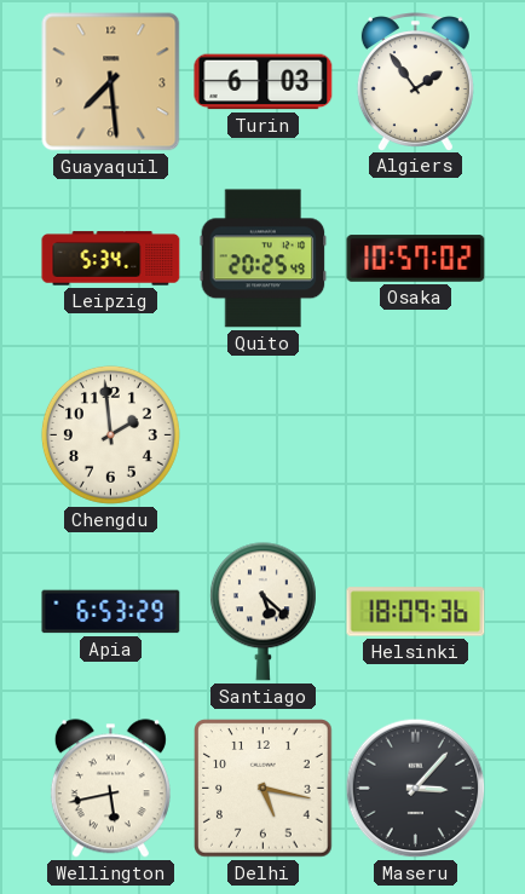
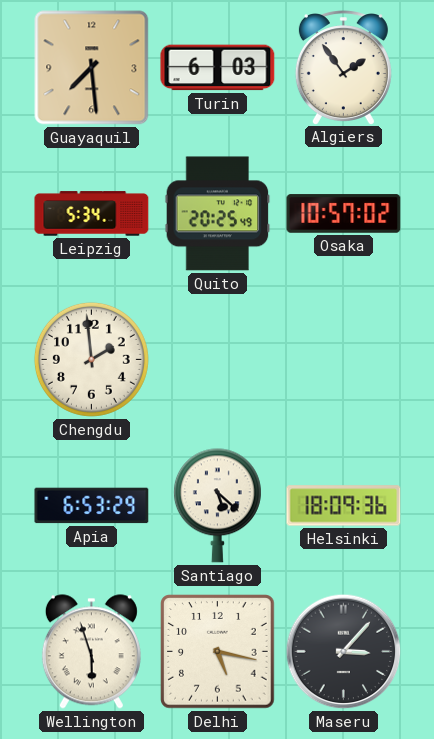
Wellington: 5:43 -> 5:57
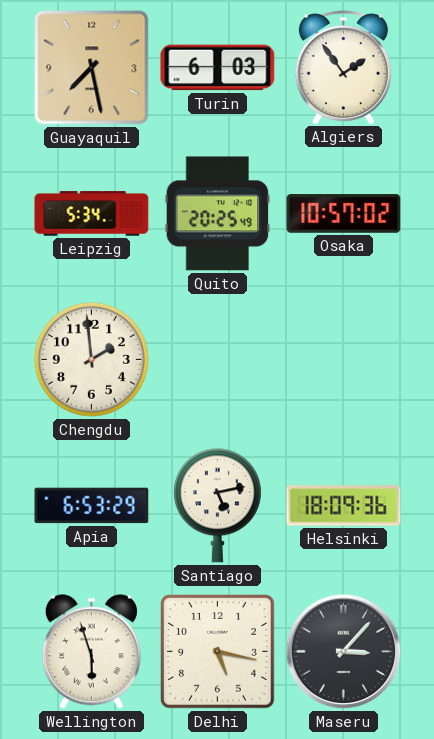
Guayaquil: 7:29 -> 7:28
Santiago: 5:22 -> 5:13
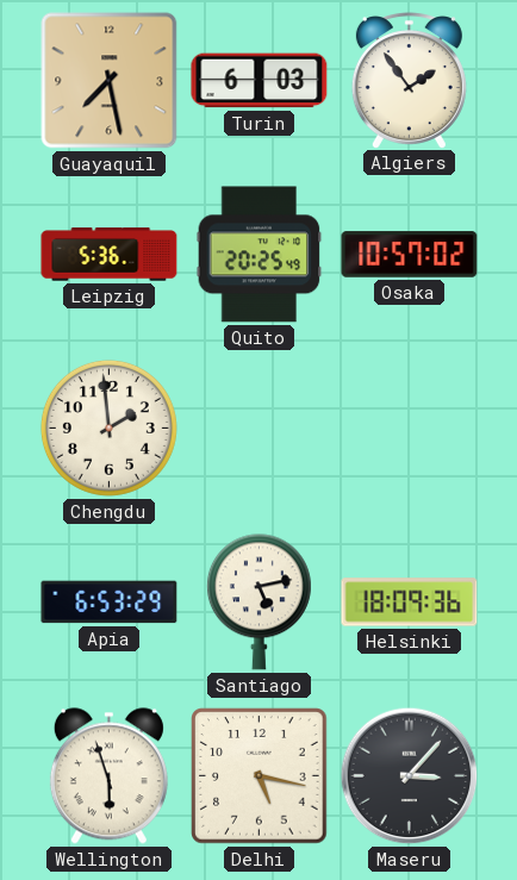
Leipzig: 5:34 -> 5:36
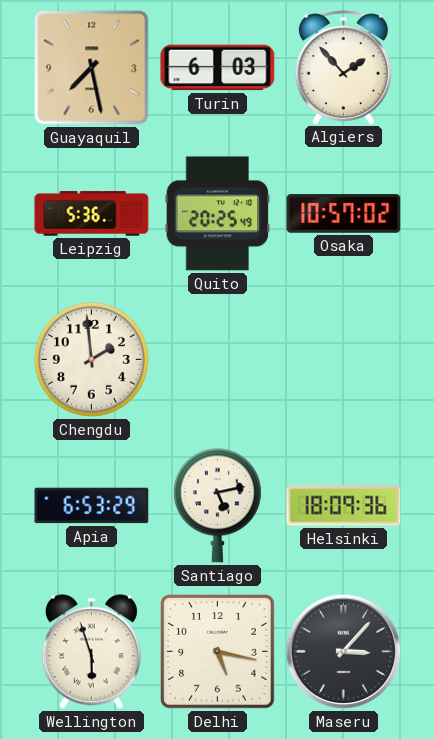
Algiers: 1:54 -> 1:53
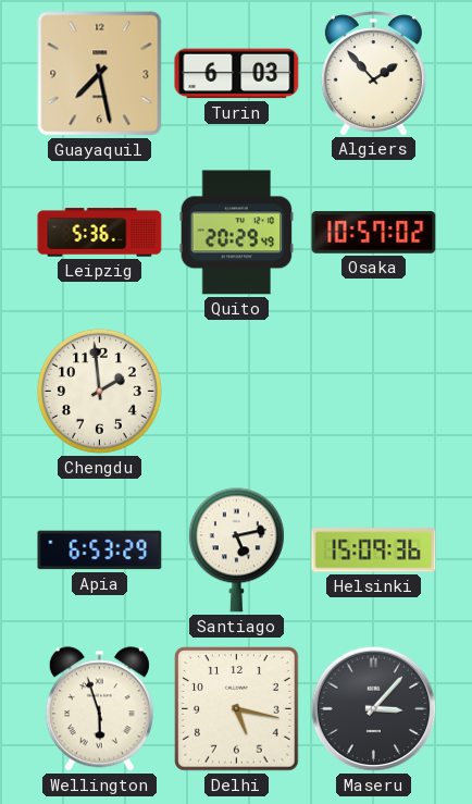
Quito: 20:25 -> 20:29
Helsinki: 18:09 -> 15:09
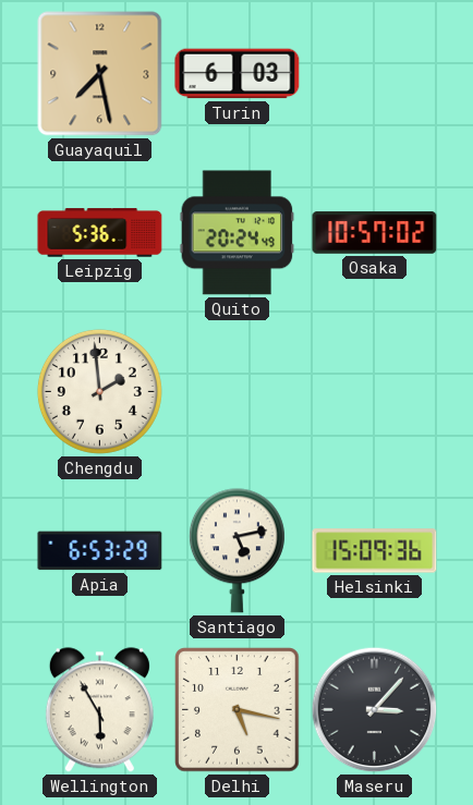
Algiers: 1:53 -> none
Quito: 20:29 -> 20:24
Wellington: 5:57 -> 5:55
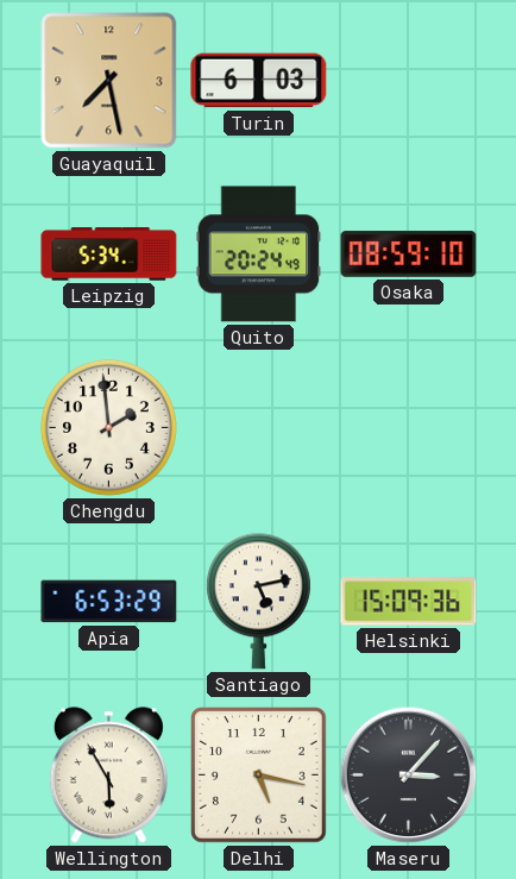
Leipzig: 5:36 -> 5:34
Osaka: 10:57 -> 08:59
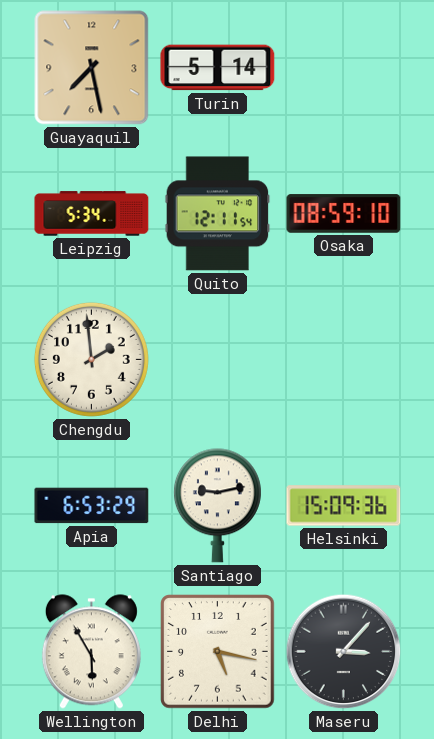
Turin: 6:03 -> 5:14
Quito: 20:24 -> 12:11
Santiago: 5:13 -> 9:13
